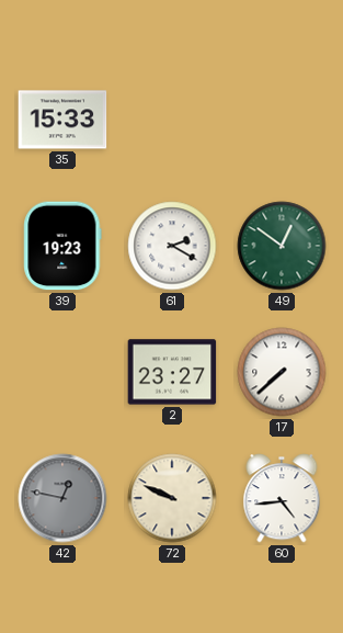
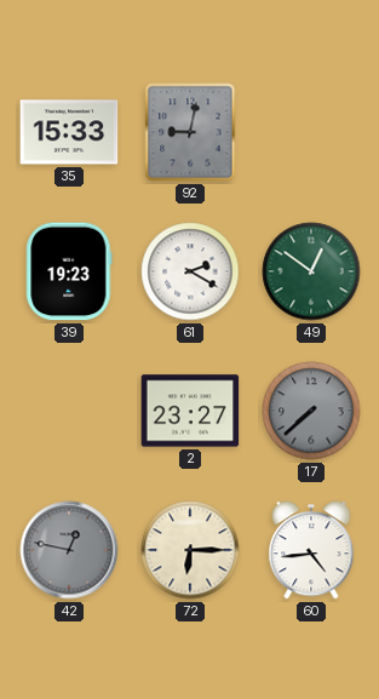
92: none -> 9:02
17 dial: white -> grey
72: 9:49 -> 6:15
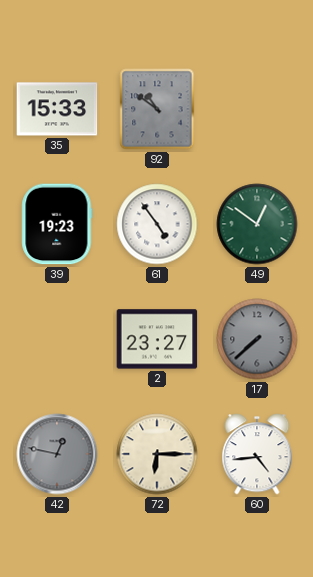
92: 9:02 -> 10:51
61: 2:20 -> 4:54
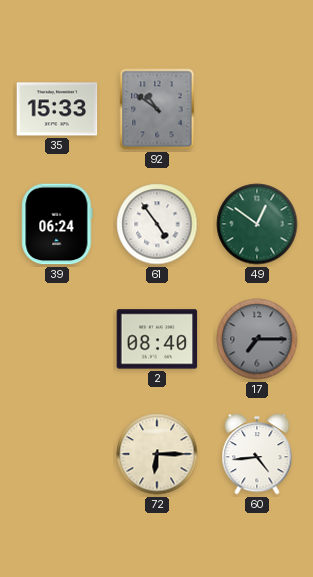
39: 19:23 -> 06:24
2: 23:27 -> 08:40
17: 7:38 -> 7:15
42: 12:47 -> none
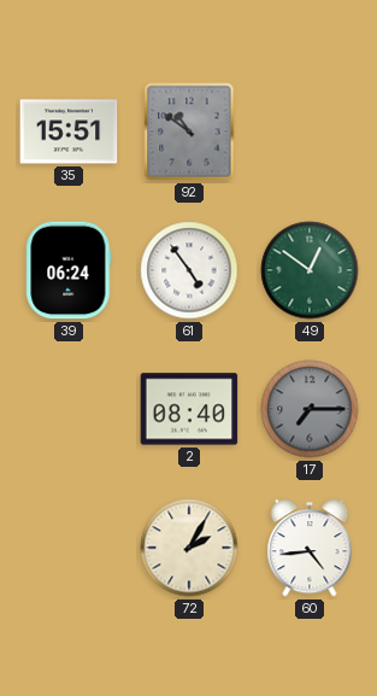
35: 15:33 -> 15:51
72: 6:15 -> 2:05
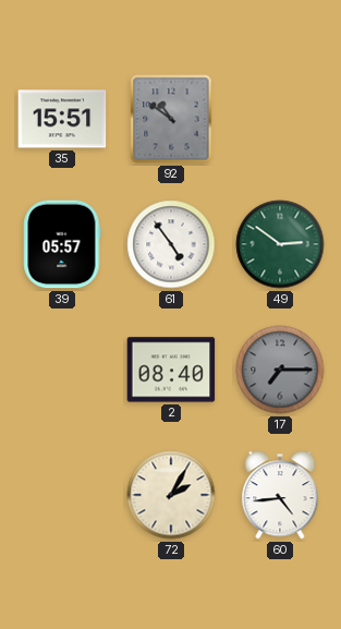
39: 06:24 -> 05:57
49: 12:51 -> 2:51
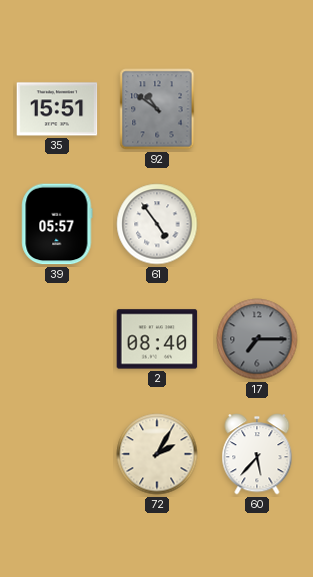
49: 2:51 -> none
60: 4:44 -> 5:37
